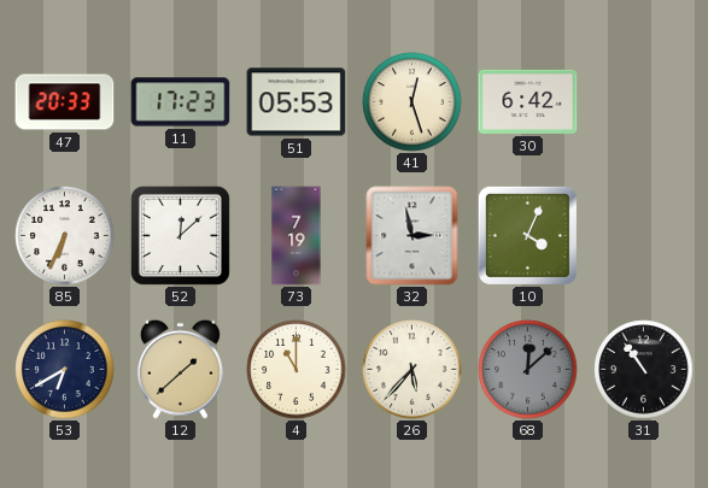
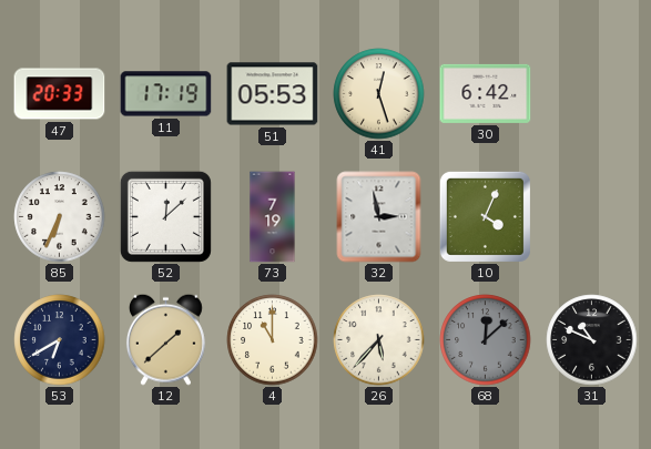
11: 17:23 -> 17:19
31: 10:54 -> 10:49
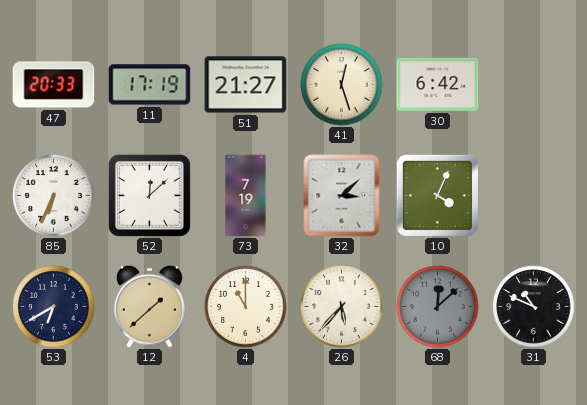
51: 05:53 -> 21:27
32: 2:58 -> 3:08
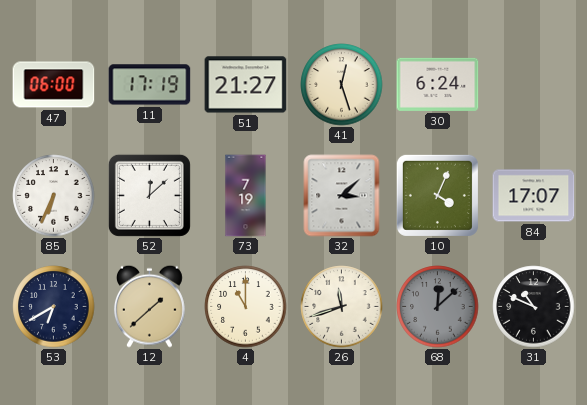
47: 20:33 -> 06:00
30: 6:42 -> 6:24
84: none -> 17:07
26: 5:37 -> 11:42
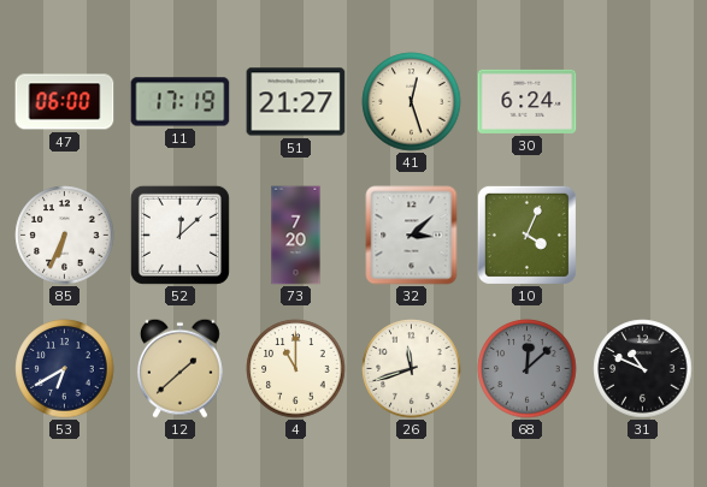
73: 7:19 -> 7:20
84: 17:07 -> none
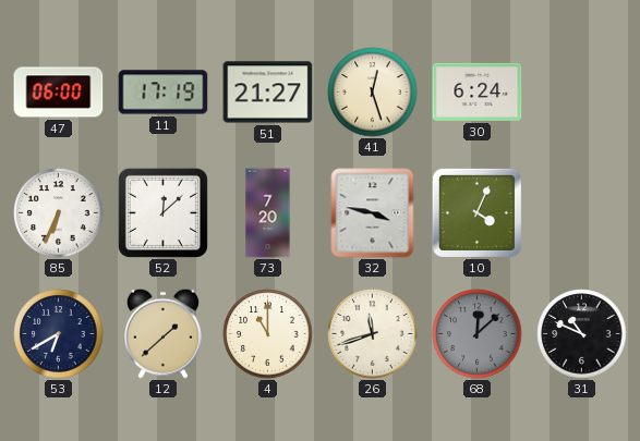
32: 3:08 -> 3:47
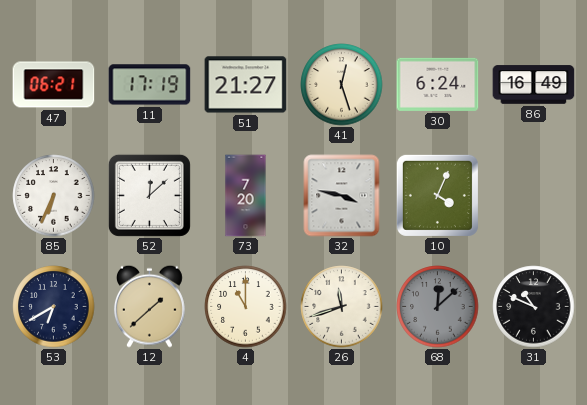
47: 06:00 -> 06:21
86: none -> 16:49
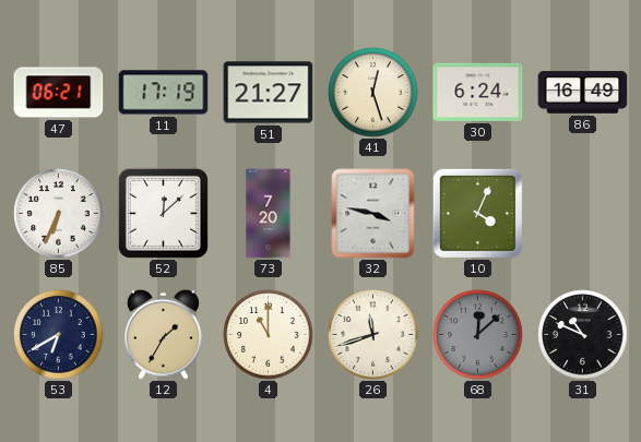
12: 1:38 -> 1:35
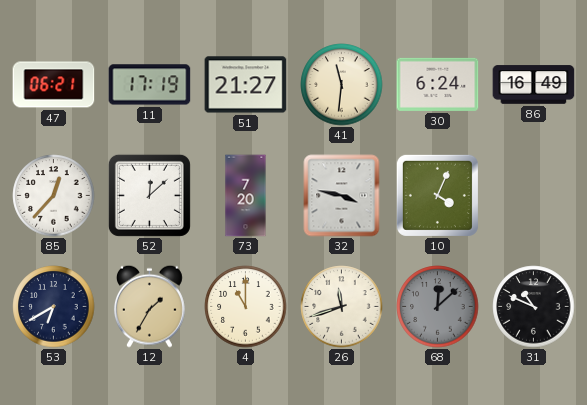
41: 12:27 -> 11:31
85: 6:34 -> 12:37
